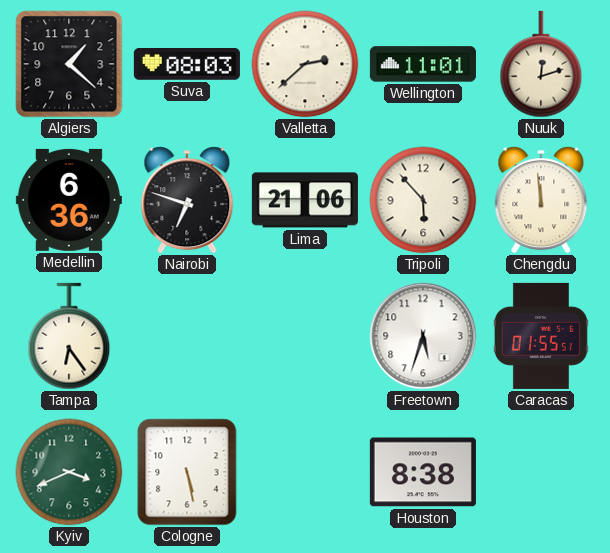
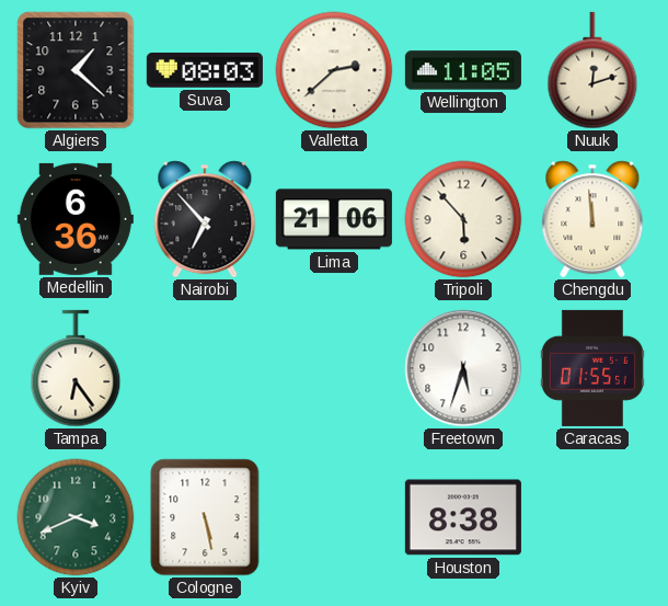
Wellington: 11:01 -> 11:05
Nairobi: 6:48 -> 6:53
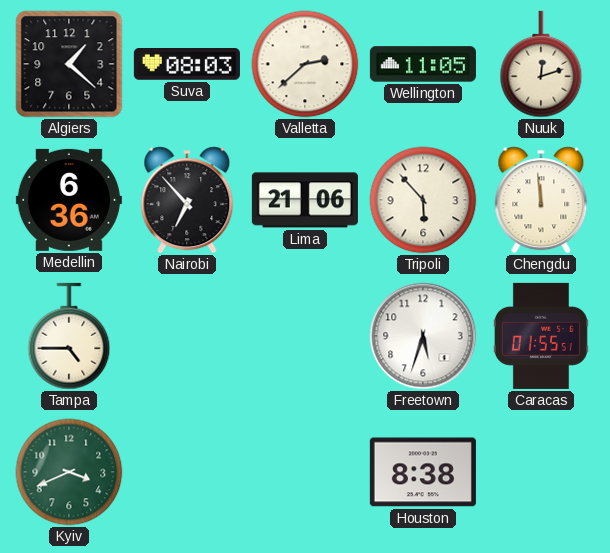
Tampa: 6:24 -> 4:45
Cologne: 5:28 -> none
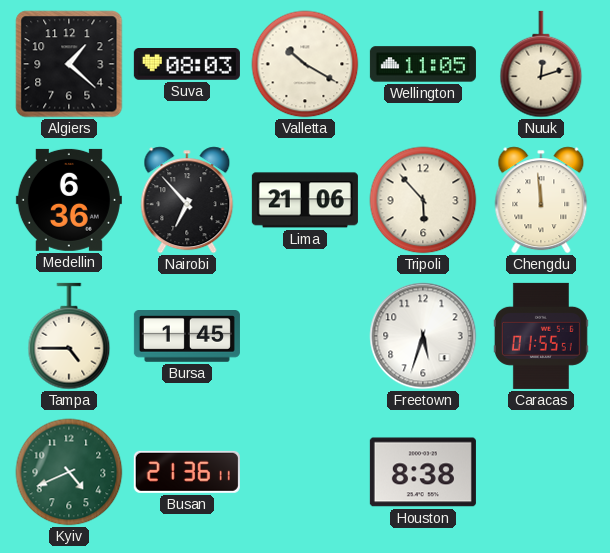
Valletta: 2:38 -> 10:20
Bursa: none -> 1:45
Kyiv: 3:41 -> 4:41
Busan: none -> 21:36
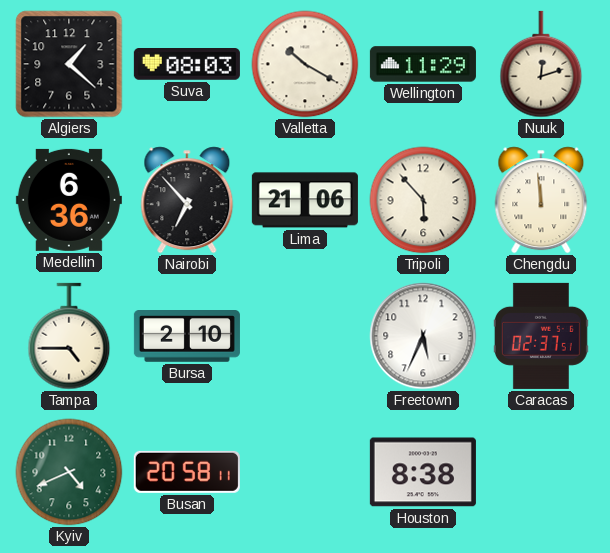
Wellington: 11:05 -> 11:29
Bursa: 1:45 -> 2:10
Freetown: 5:33 -> 5:34
Caracas: 01:55 -> 02:37
Busan: 21:36 -> 20:58
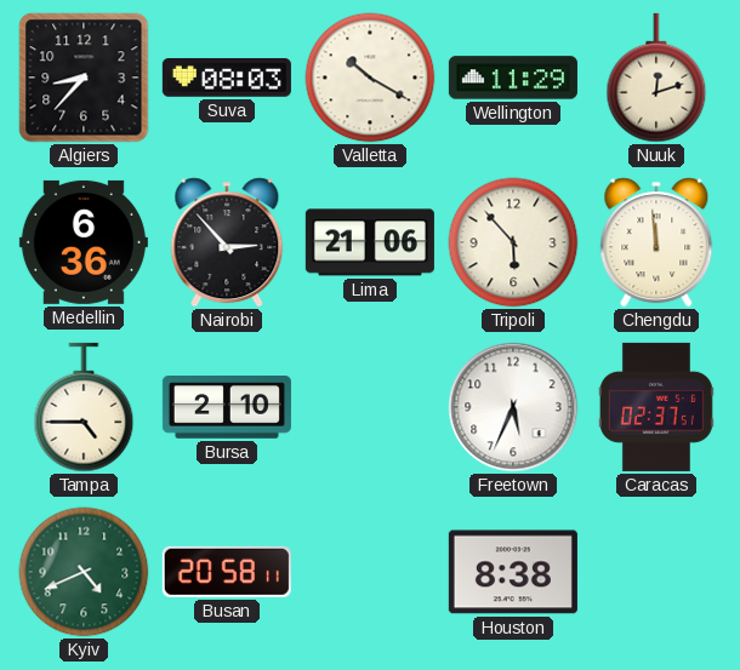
Algiers: 1:22 -> 8:37
Nairobi: 6:53 -> 2:53
